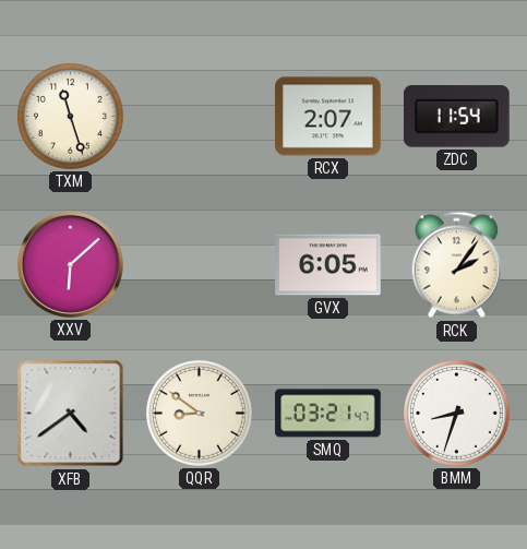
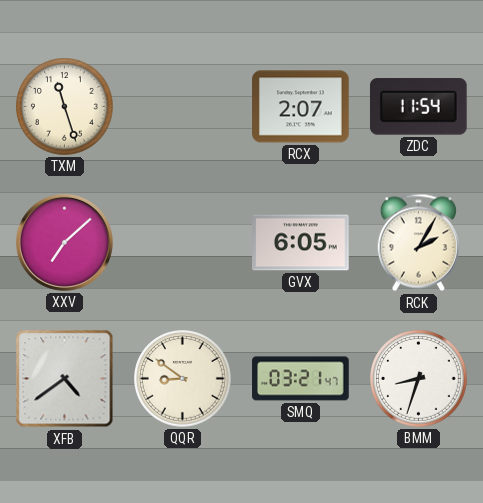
XXV: 6:08 -> 7:08
RCK: 2:06 -> 2:05
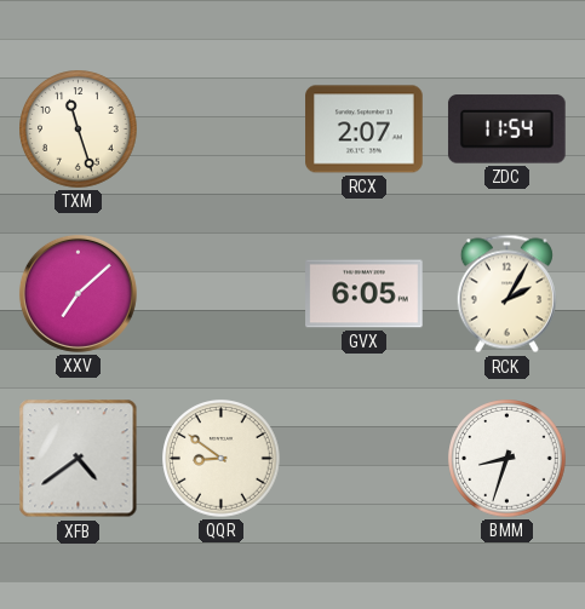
SMQ: 03:21 -> none
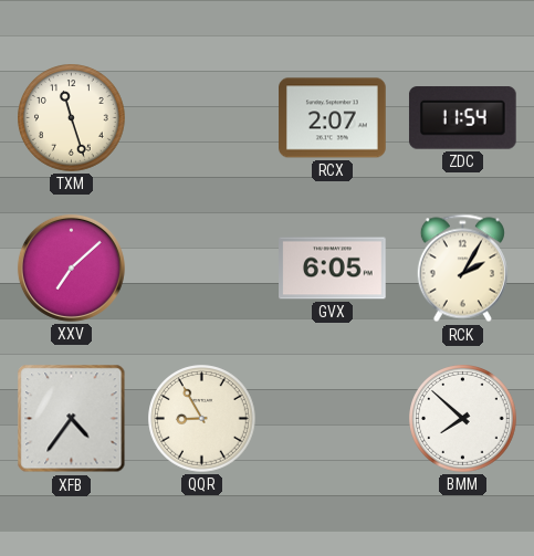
XFB: 4:39 -> 4:36
QQR: 8:51 -> 8:55
BMM: 8:33 -> 7:52
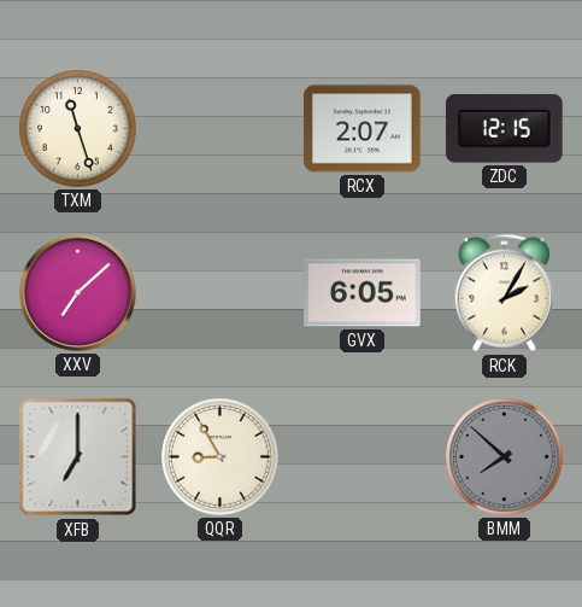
ZDC: 11:54 -> 12:15
XFB: 4:36 -> 7:00
BMM dial: white -> grey
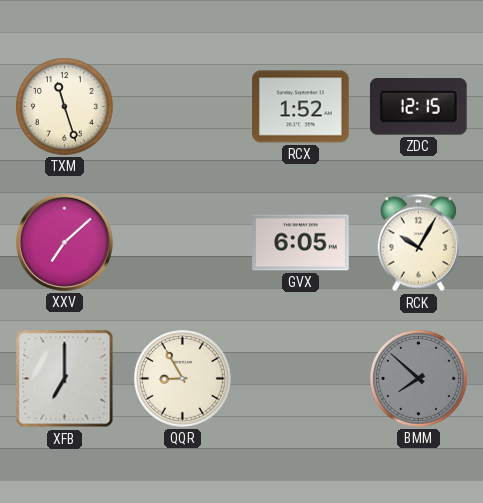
RCX: 2:07 -> 1:52
RCK: 2:05 -> 10:05
